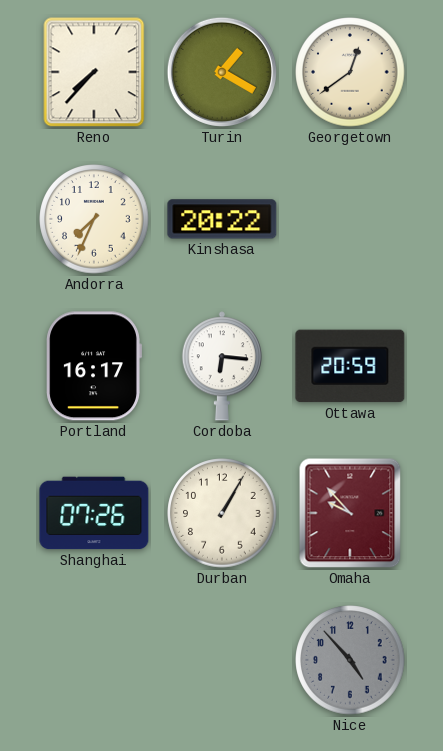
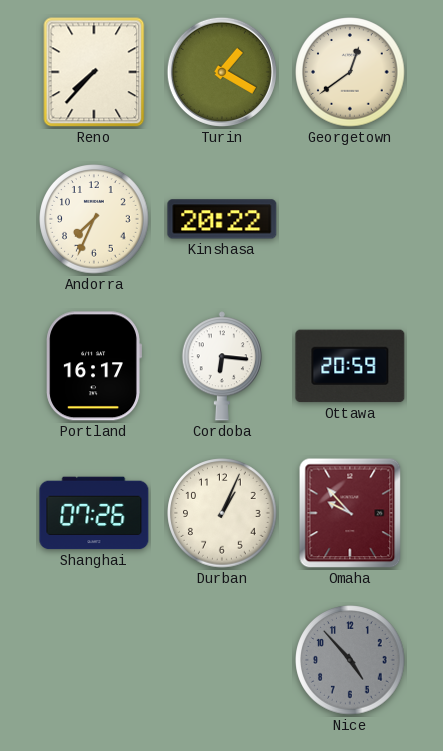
Durban: 1:05 -> 1:04
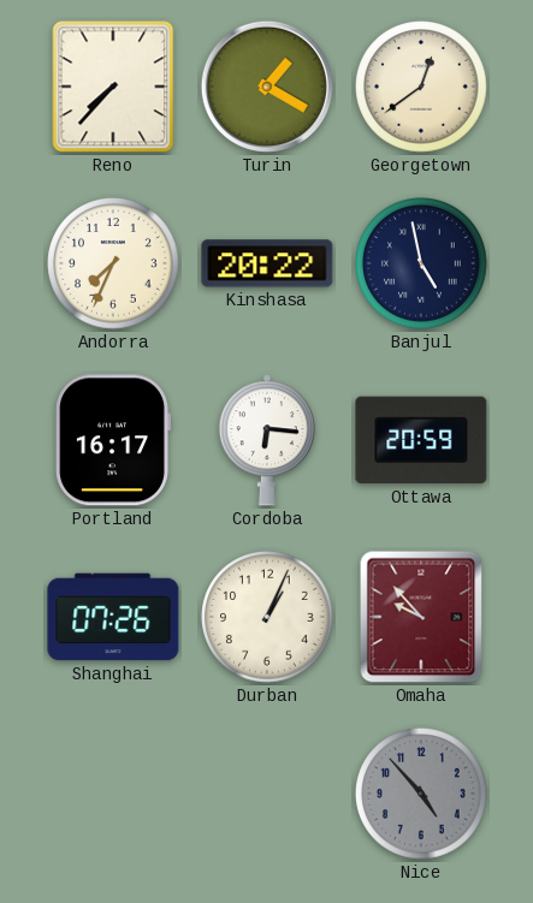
Banjul: none -> 4:58
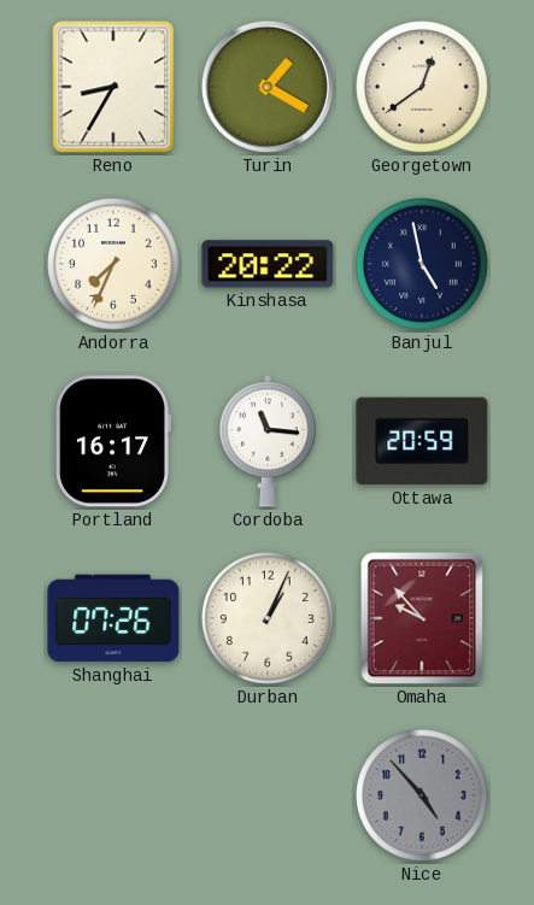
Reno: 7:37 -> 8:35
Cordoba: 6:16 -> 11:16
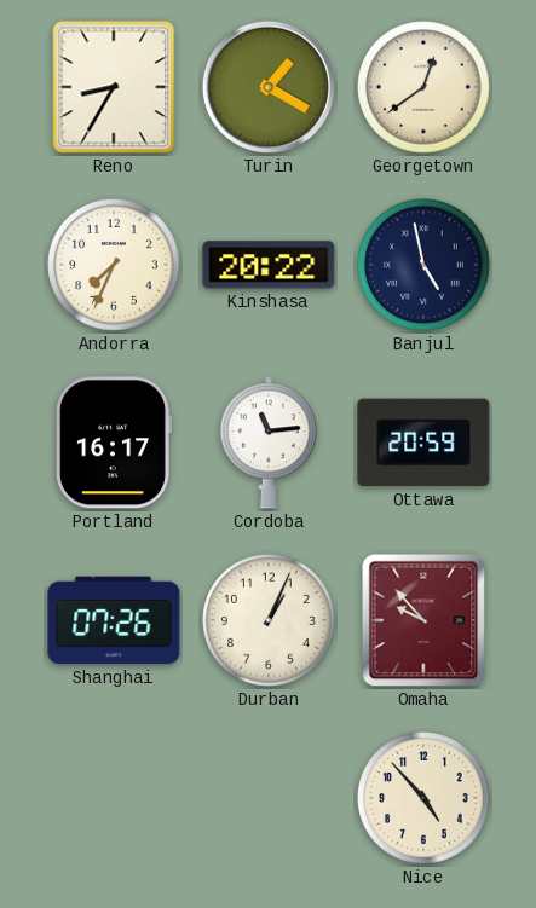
Cordoba: 11:16 -> 11:14
Nice dial: grey -> cream
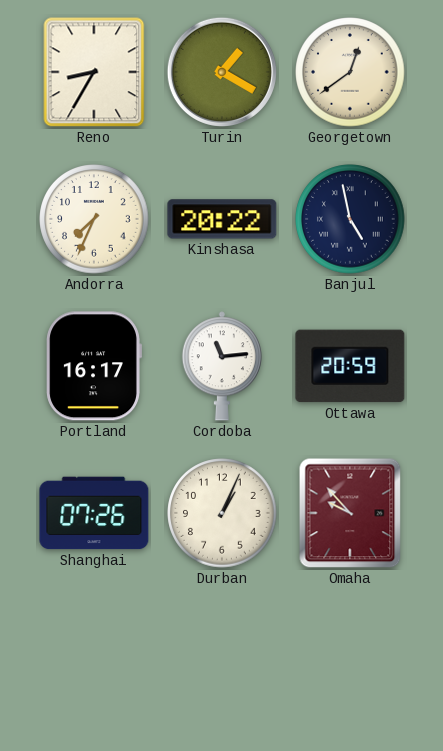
Nice: 4:53 -> none
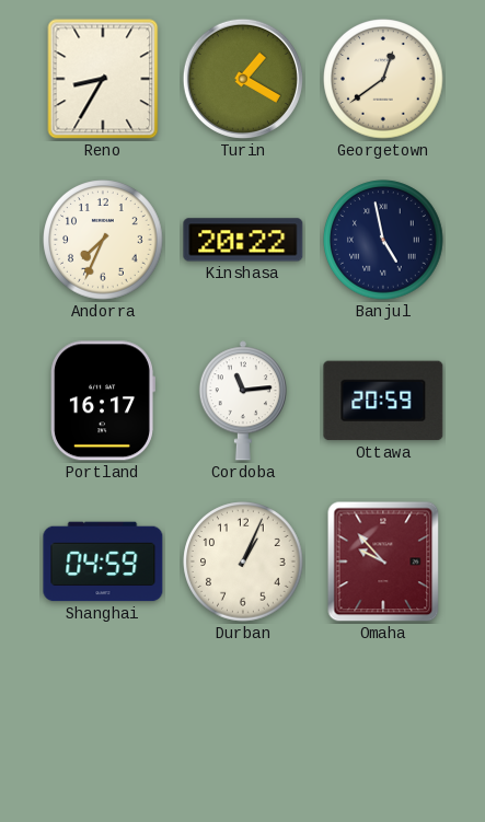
Shanghai: 07:26 -> 04:59
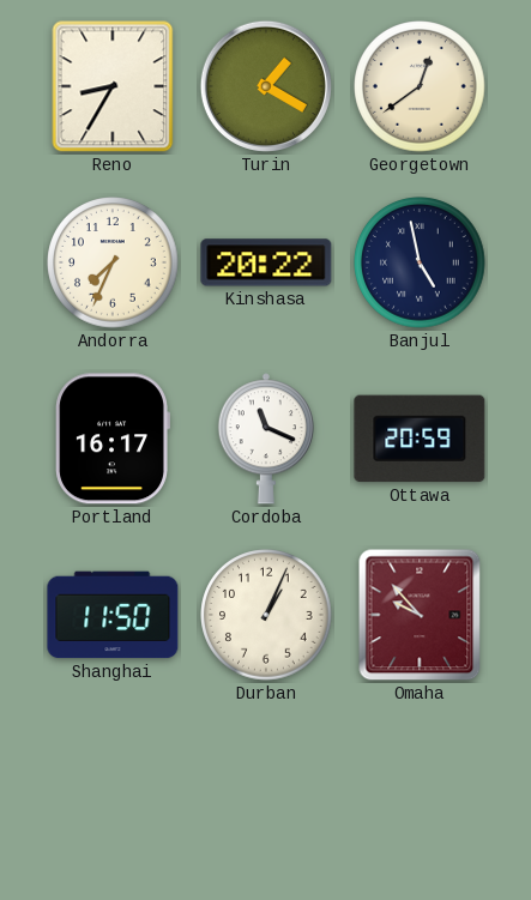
Cordoba: 11:14 -> 11:19
Shanghai: 04:59 -> 11:50
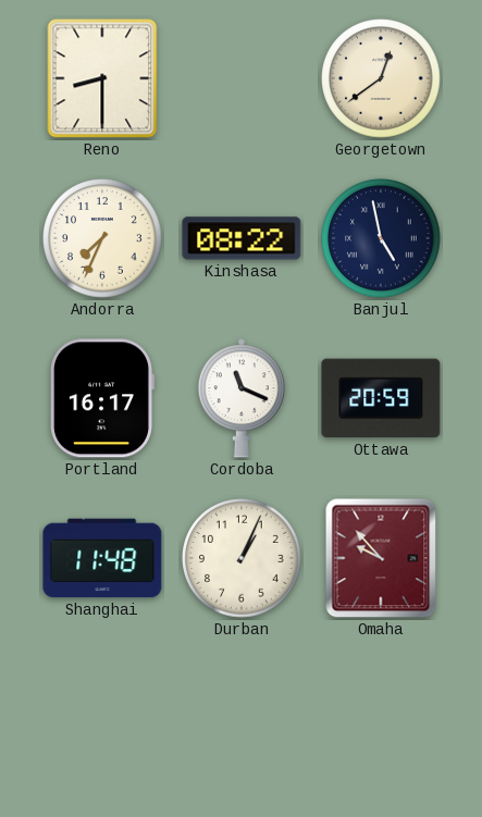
Reno: 8:35 -> 8:30
Turin: 1:20 -> none
Kinshasa: 20:22 -> 08:22
Shanghai: 11:50 -> 11:48
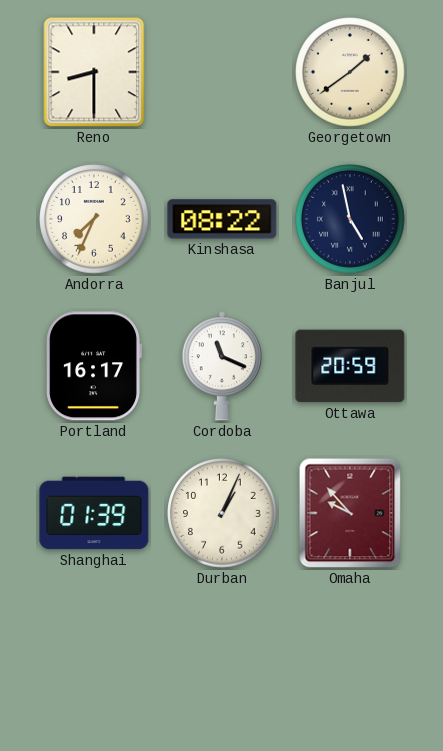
Georgetown: 12:39 -> 1:39
Shanghai: 11:48 -> 01:39
